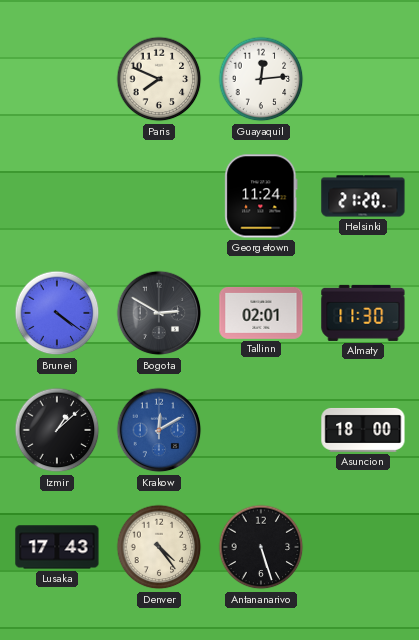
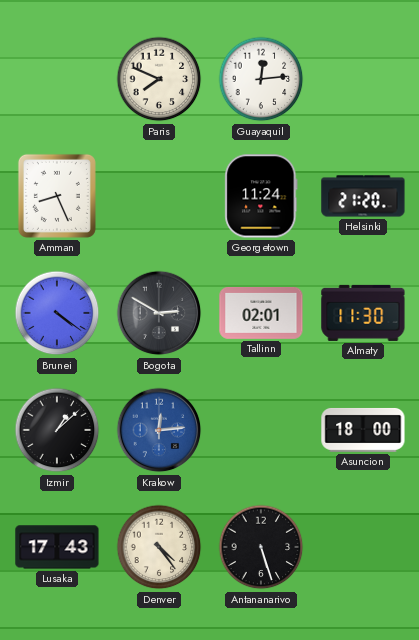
Amman: none -> 8:26
Krakow: 12:10 -> 12:14
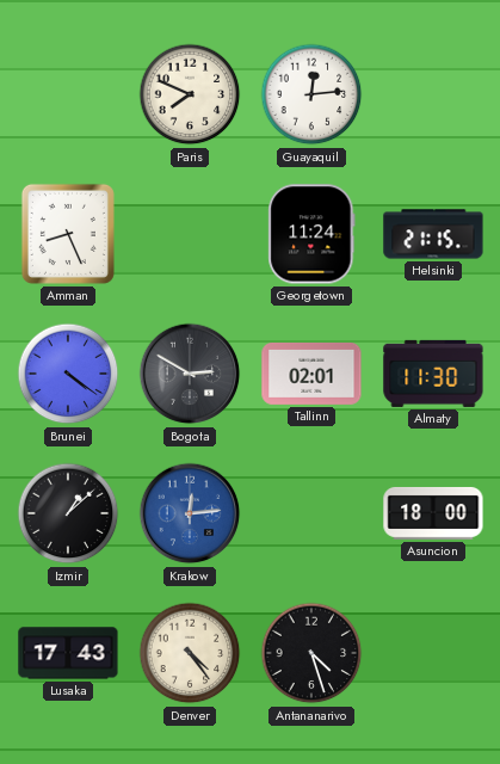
Helsinki: 21:20 -> 21:15
Antananarivo: 5:27 -> 4:27
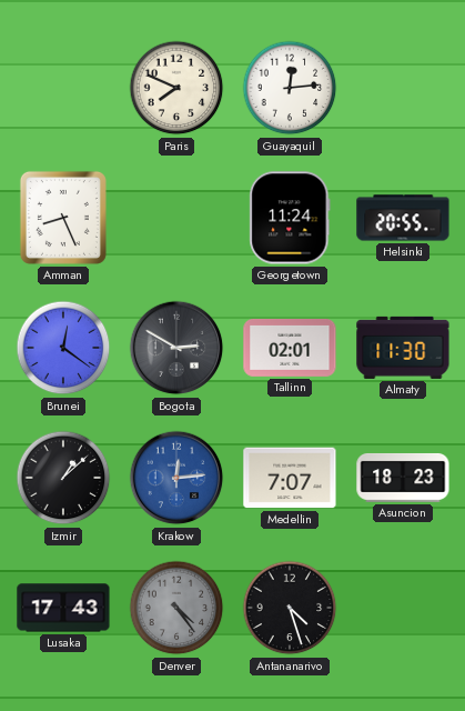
Helsinki: 21:15 -> 20:55
Brunei: 4:21 -> 12:21
Medellin: none -> 7:07
Asuncion: 18:00 -> 18:23
Denver dial: cream -> grey
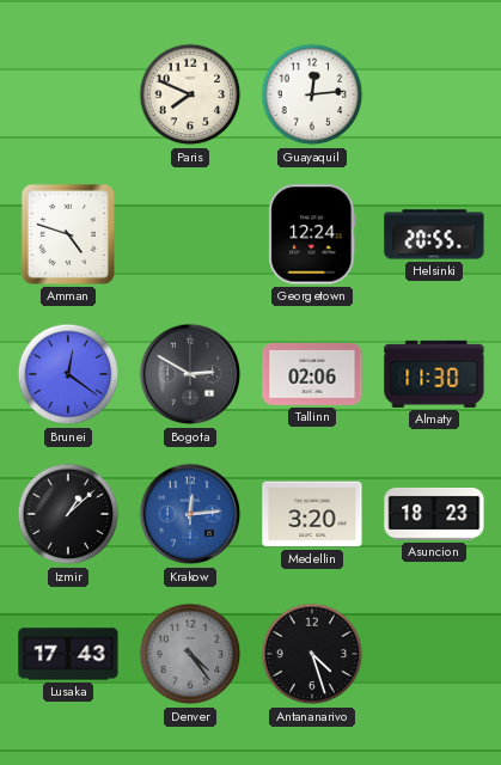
Amman: 8:26 -> 4:48
Georgetown: 11:24 -> 12:24
Tallinn: 02:01 -> 02:06
Medellin: 7:07 -> 3:20
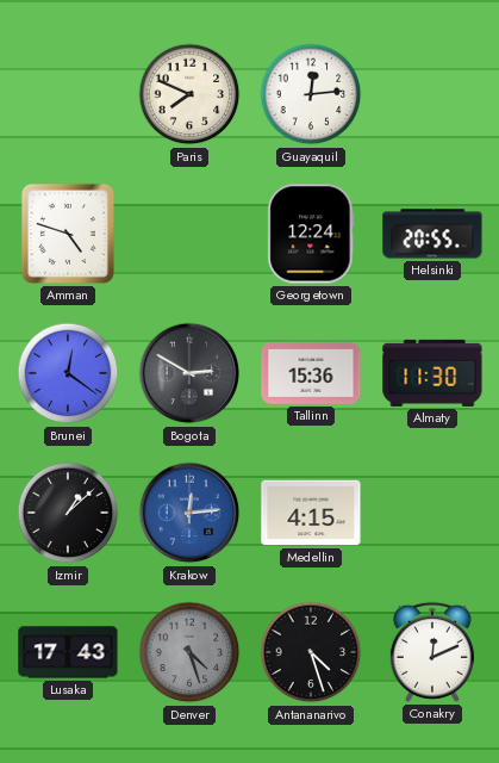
Tallinn: 02:06 -> 15:36
Medellin: 3:20 -> 4:15
Asuncion: 18:23 -> none
Denver: 4:24 -> 4:27
Conakry: none -> 12:11
